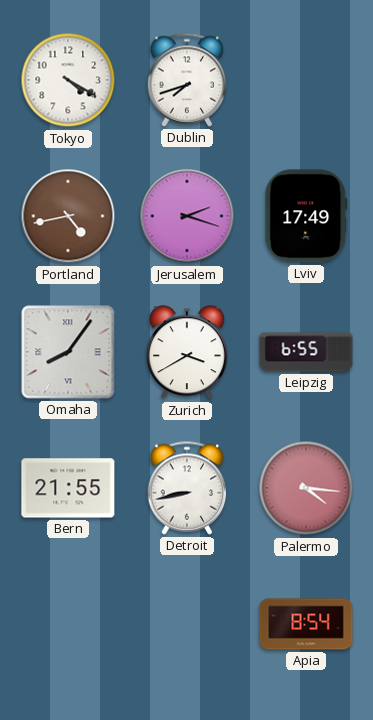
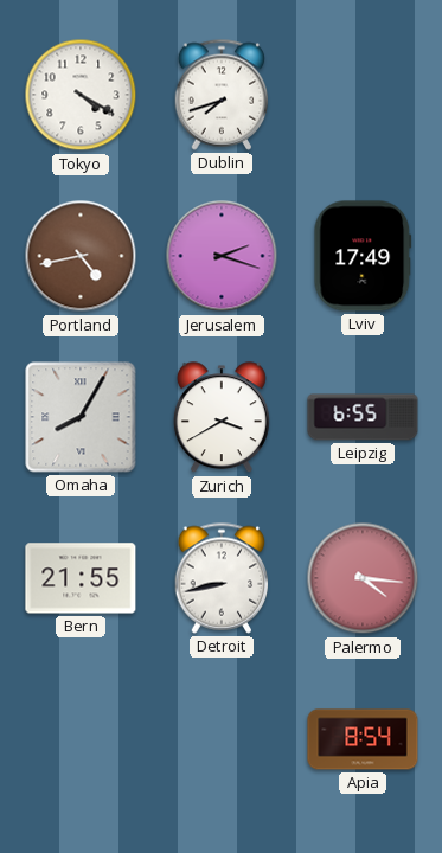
Omaha: 8:06 -> 8:05
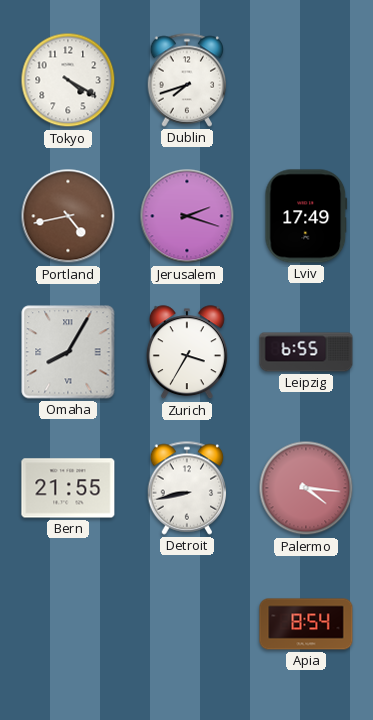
Zurich: 3:40 -> 3:35
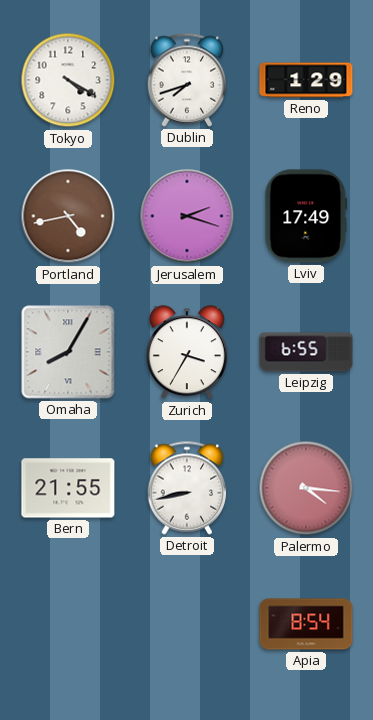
Reno: none -> 1:29
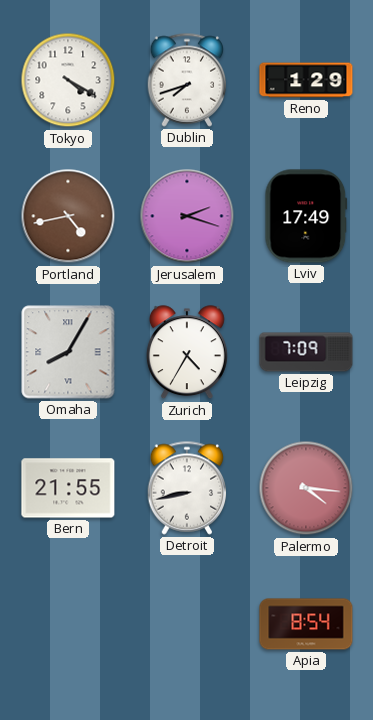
Zurich: 3:35 -> 4:35
Leipzig: 6:55 -> 7:09
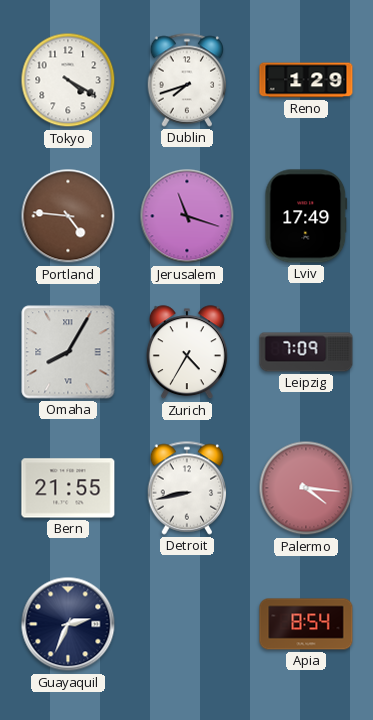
Portland: 4:43 -> 4:46
Jerusalem: 2:18 -> 11:18
Guayaquil: none -> 2:34
